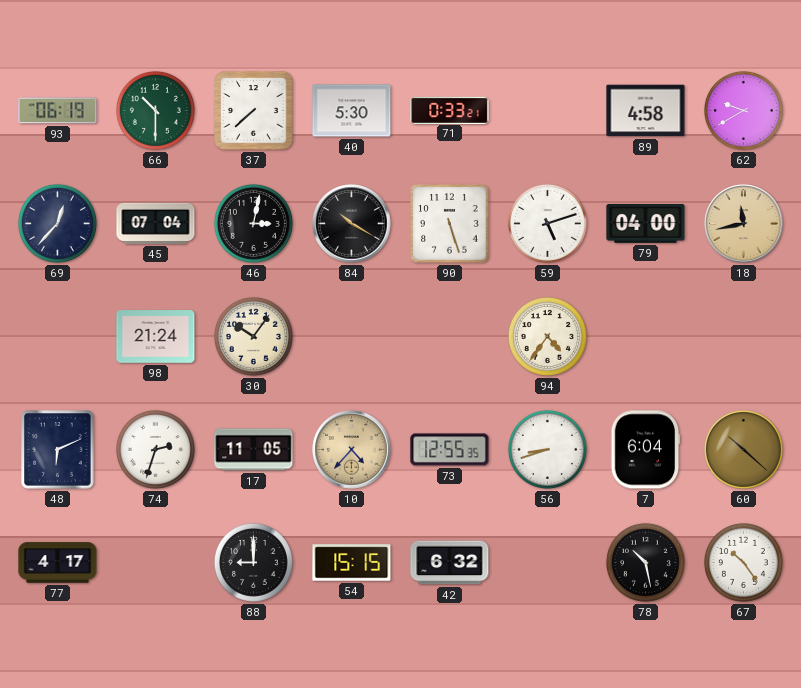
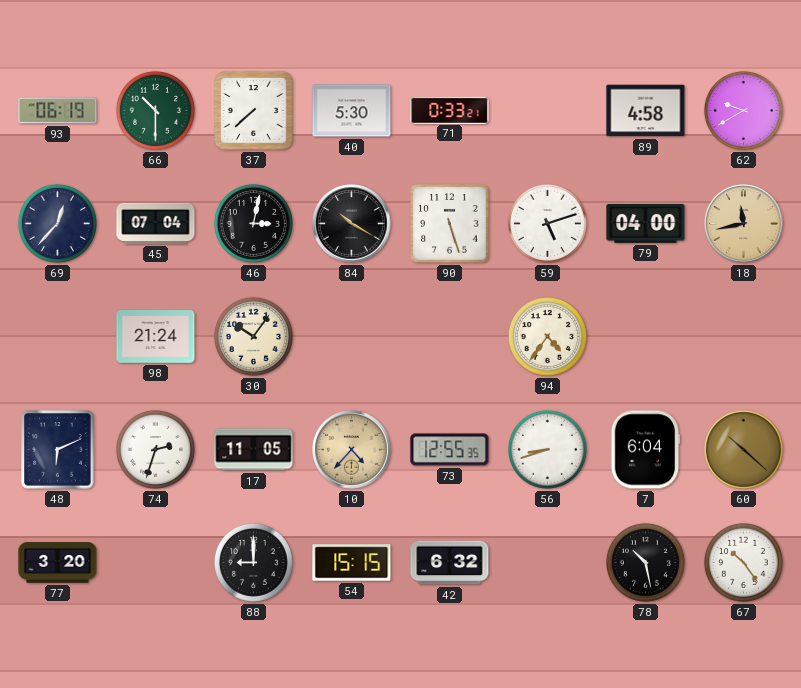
77: 4:17 -> 3:20
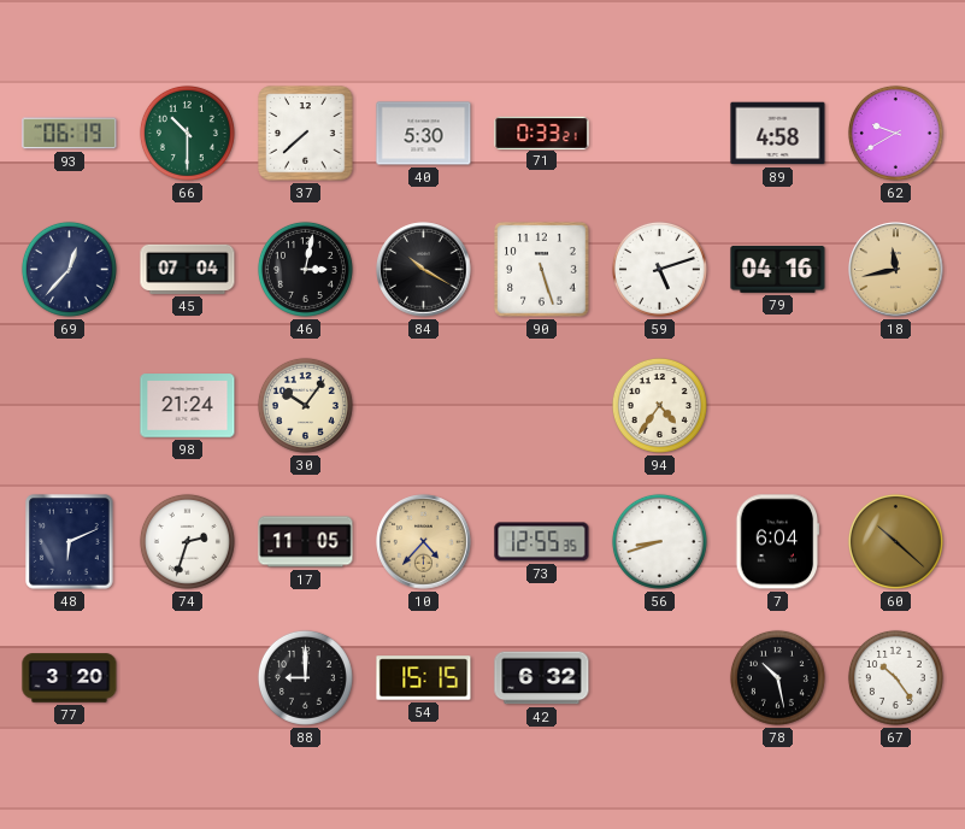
79: 04:00 -> 04:16
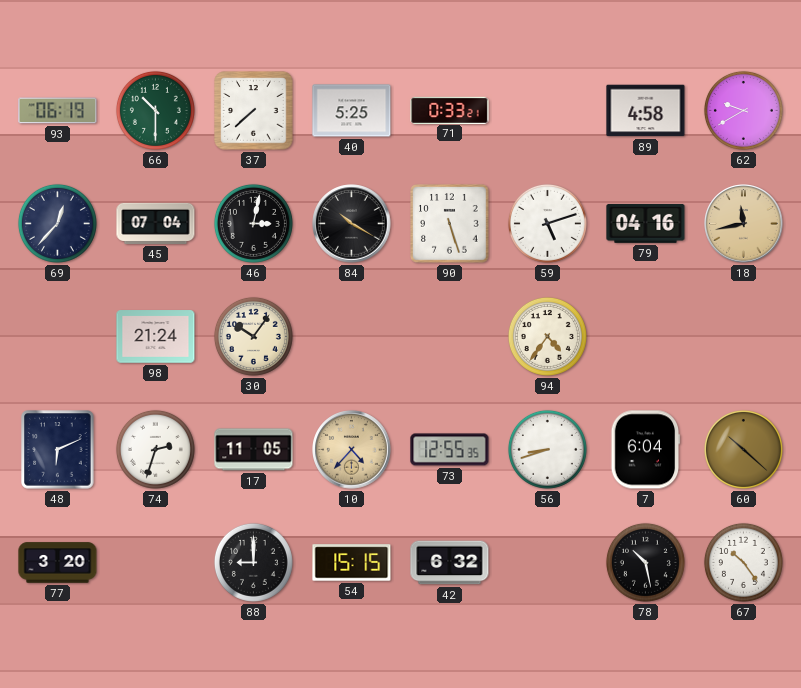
40: 5:30 -> 5:25
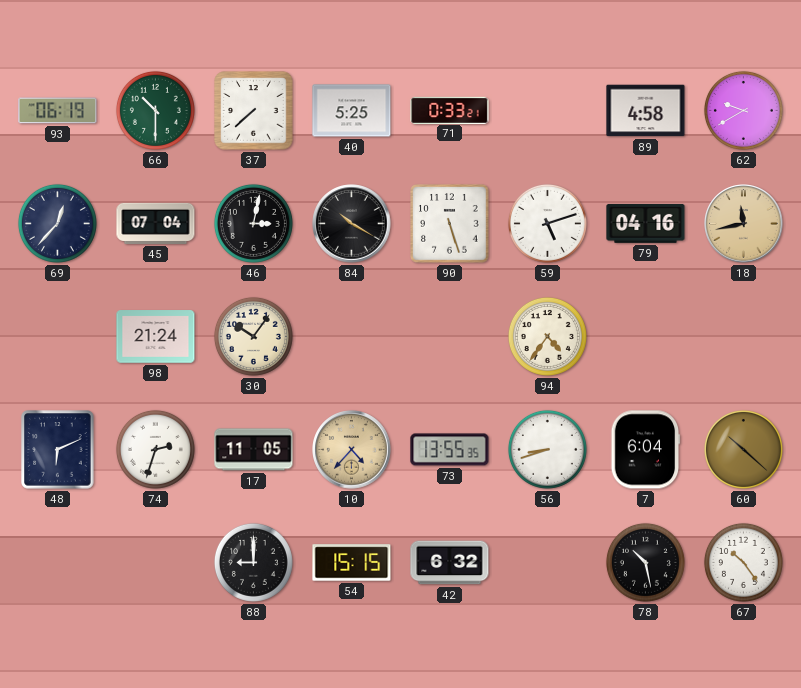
73: 12:55 -> 13:55
77: 3:20 -> none
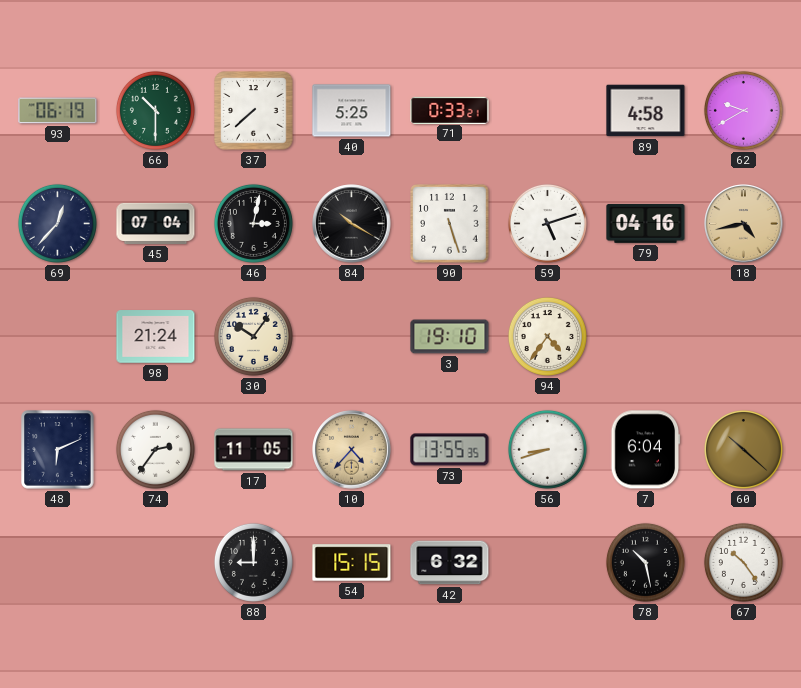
18: 11:43 -> 4:43
3: none -> 19:10
74: 2:33 -> 2:36
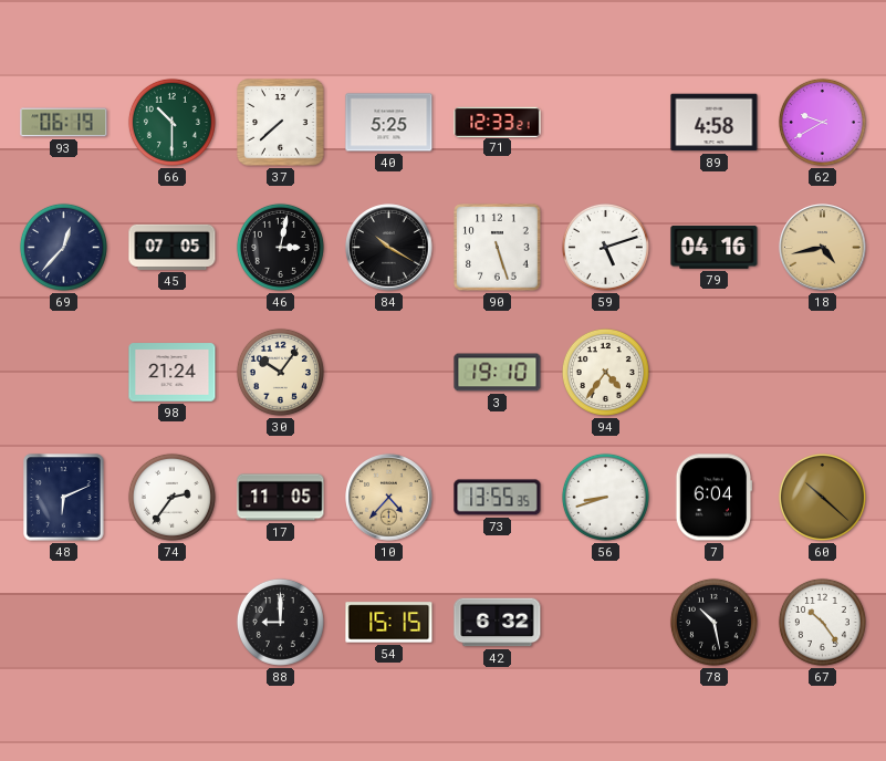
71: 0:33 -> 12:33
45: 07:04 -> 07:05
